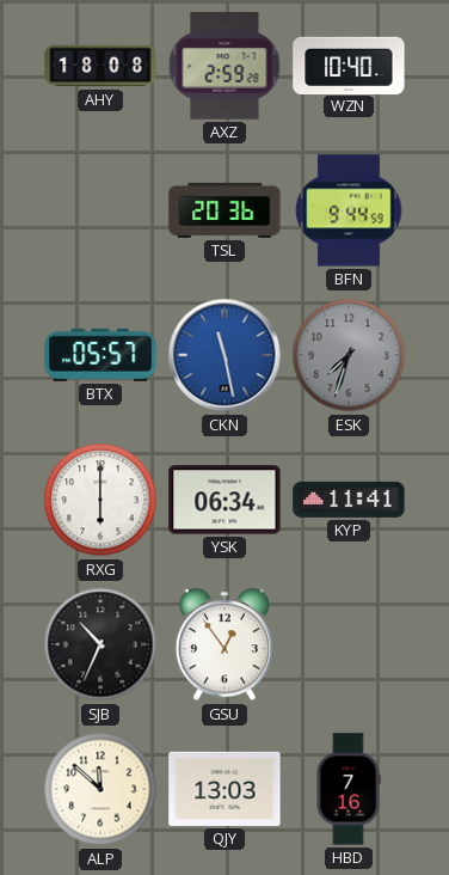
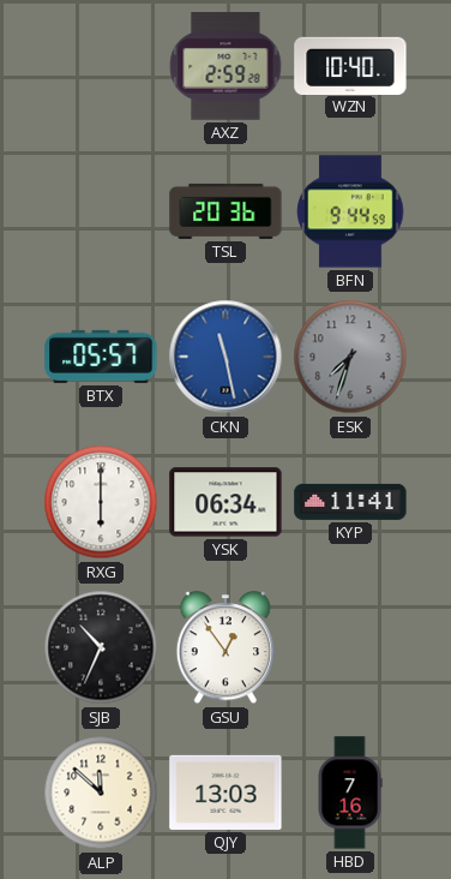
AHY: 18:08 -> none
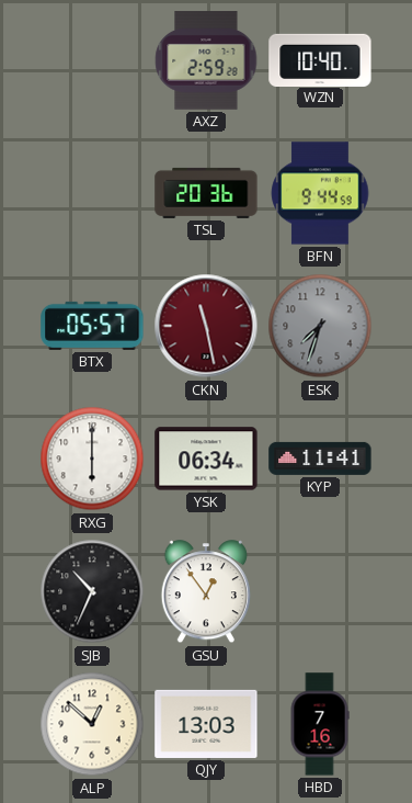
CKN dial: blue -> burgundy
ALP: 11:52 -> 12:52
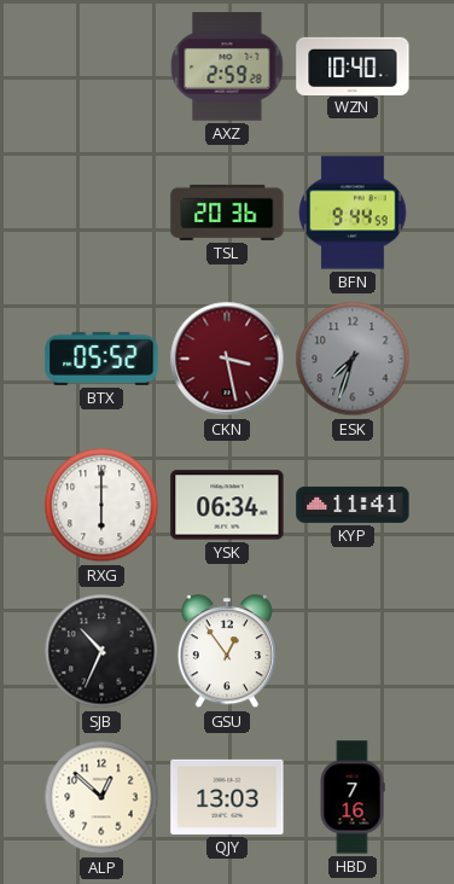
BTX: 05:57 -> 05:52
CKN: 11:28 -> 3:28
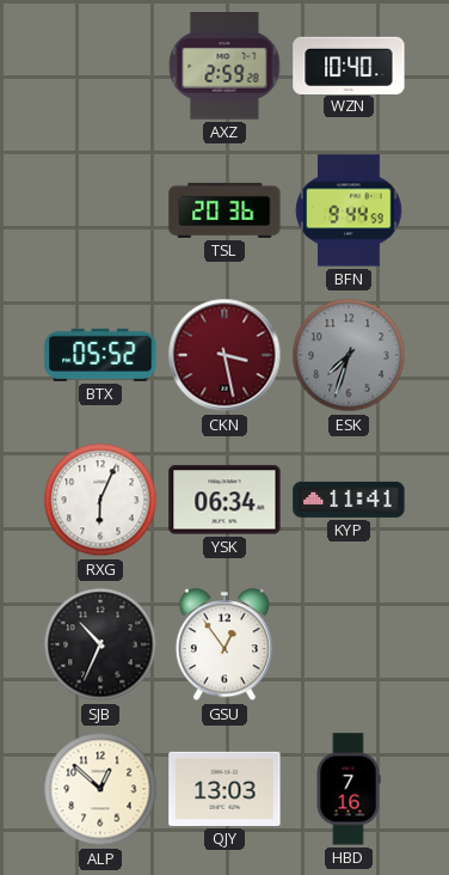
RXG: 6:00 -> 6:04
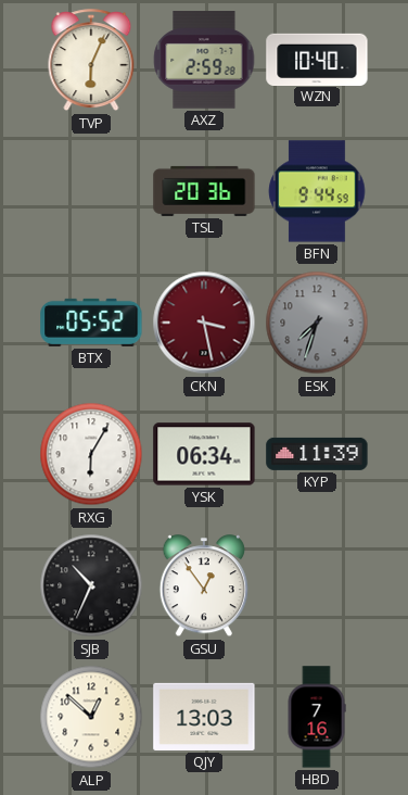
TVP: none -> 6:04
RXG: 6:04 -> 6:05
KYP: 11:41 -> 11:39
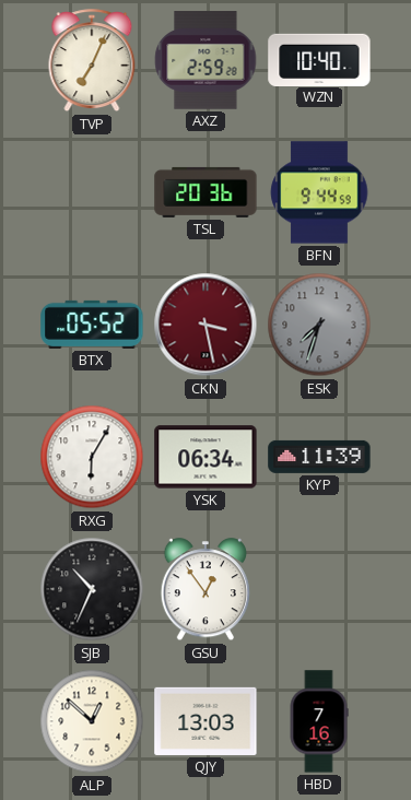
TVP: 6:04 -> 7:04
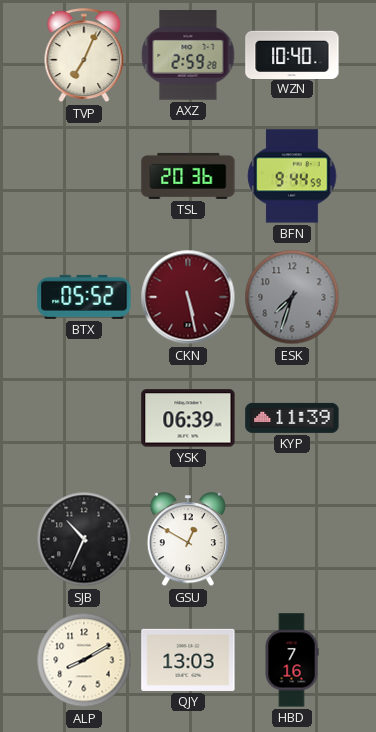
CKN: 3:28 -> 5:28
RXG: 6:05 -> none
YSK: 06:34 -> 06:39
GSU: 12:54 -> 12:50
ALP: 12:52 -> 8:10
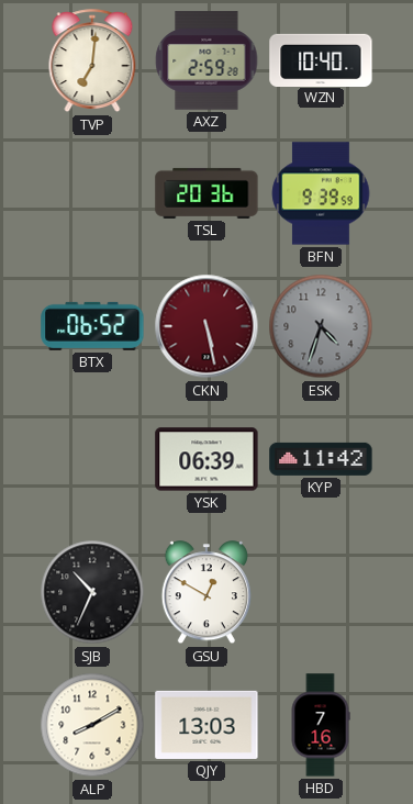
TVP: 7:04 -> 7:01
BFN: 9:44 -> 9:39
BTX: 05:52 -> 06:52
ESK: 7:33 -> 4:33
KYP: 11:39 -> 11:42
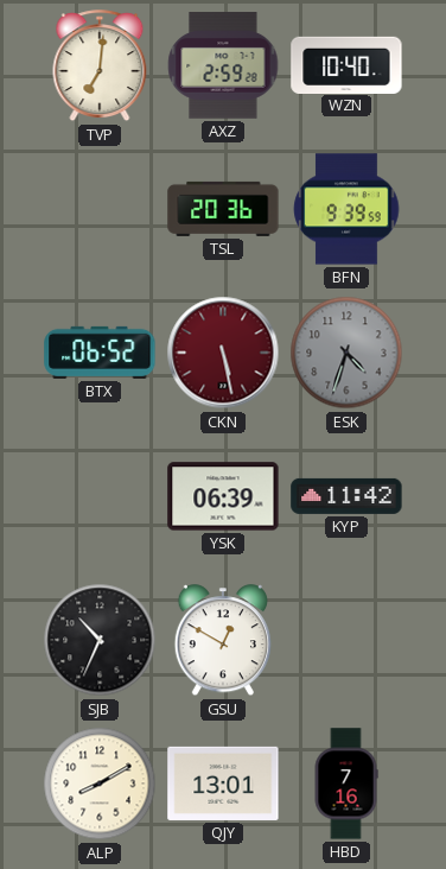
QJY: 13:03 -> 13:01
